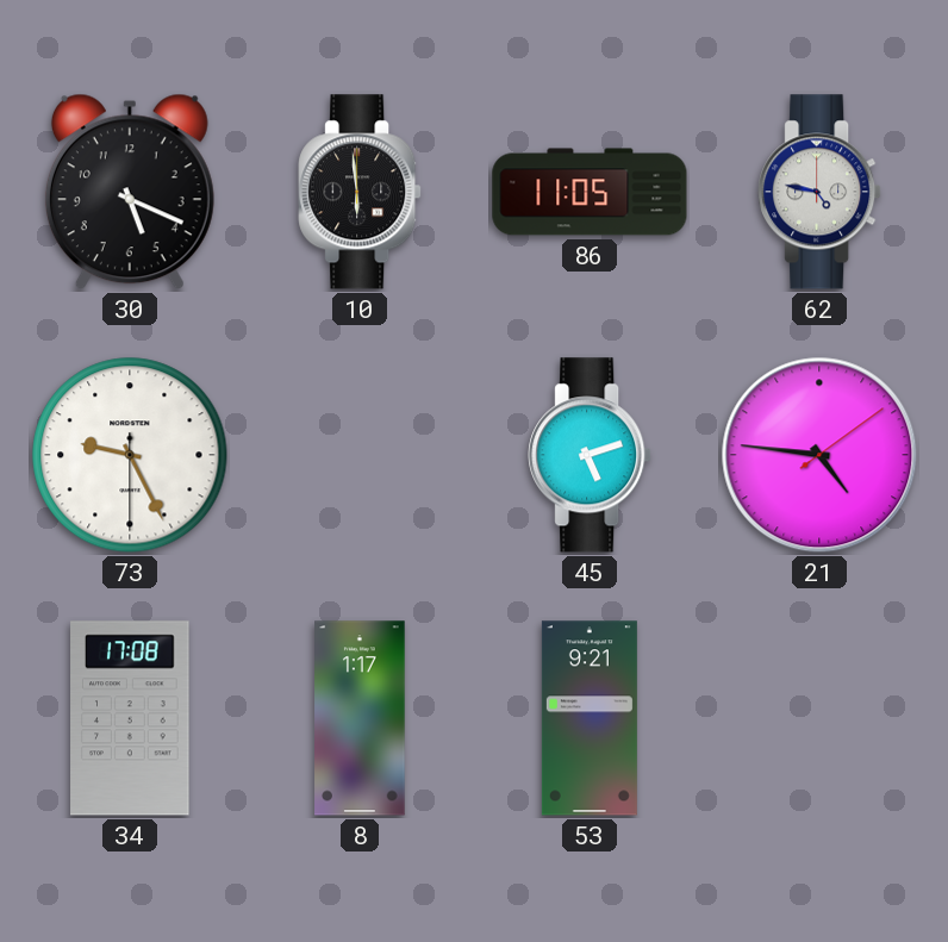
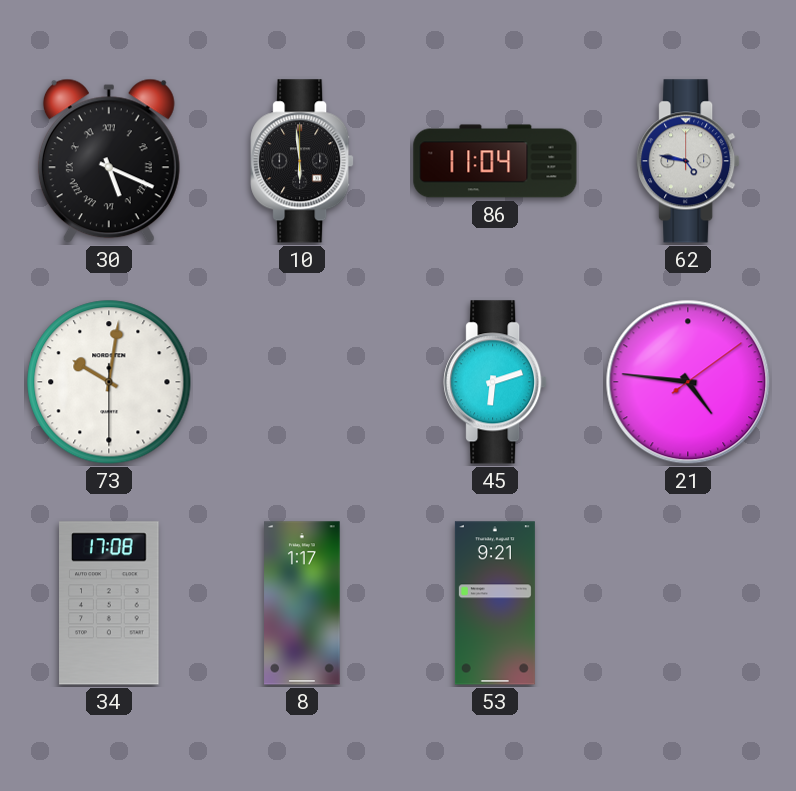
30 numerals: Arabic -> Roman
86: 11:05 -> 11:04
73: 9:25 -> 10:01
45: 5:12 -> 6:12
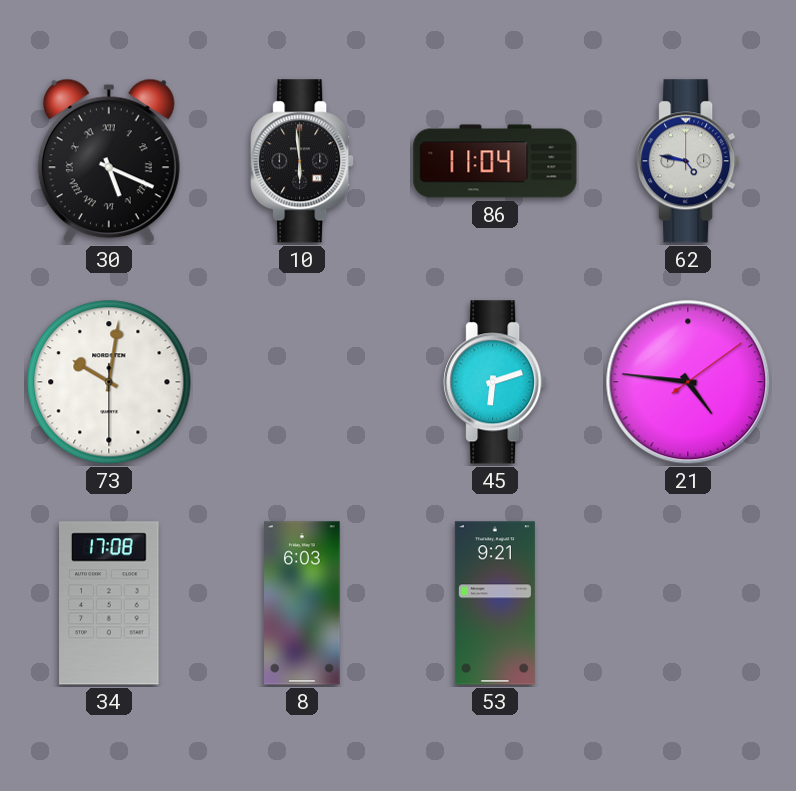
8: 1:17 -> 6:03
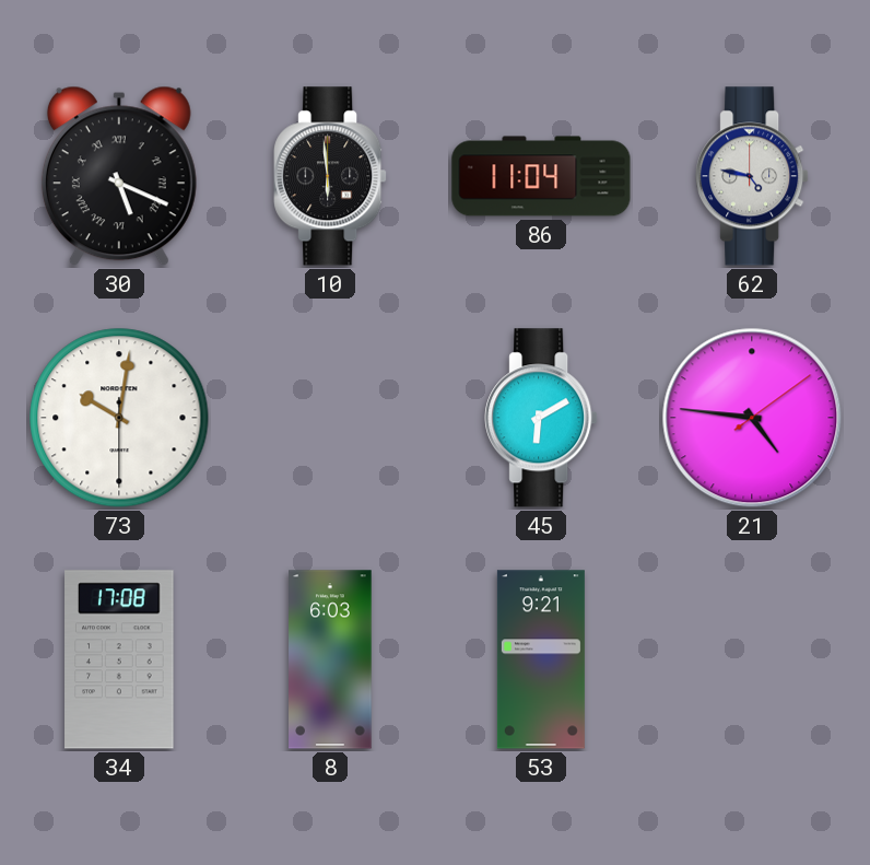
45: 6:12 -> 6:10
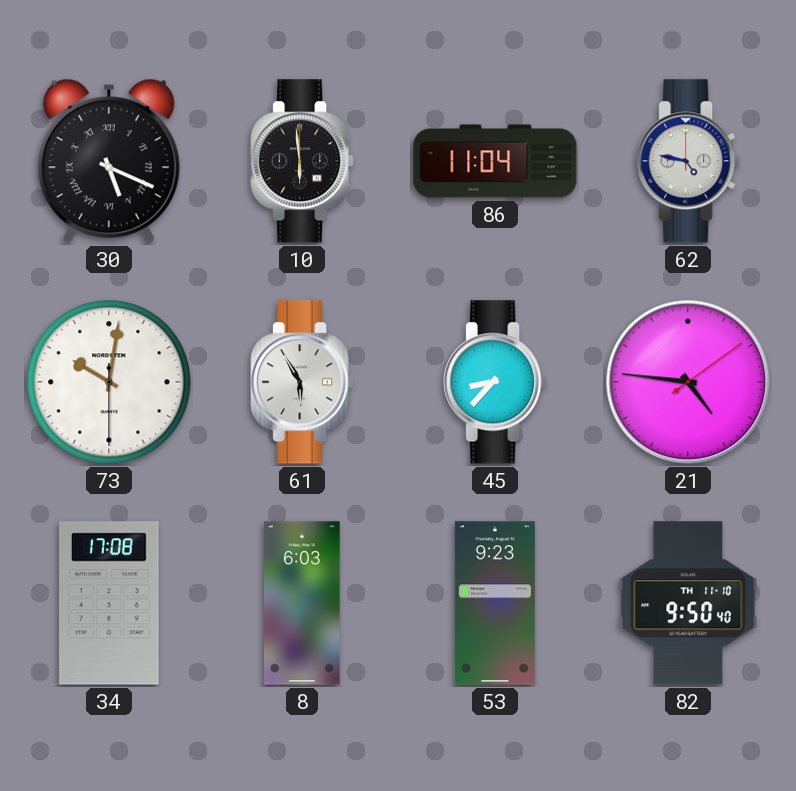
61: none -> 5:55
45: 6:10 -> 8:37
53: 9:21 -> 9:23
82: none -> 9:50
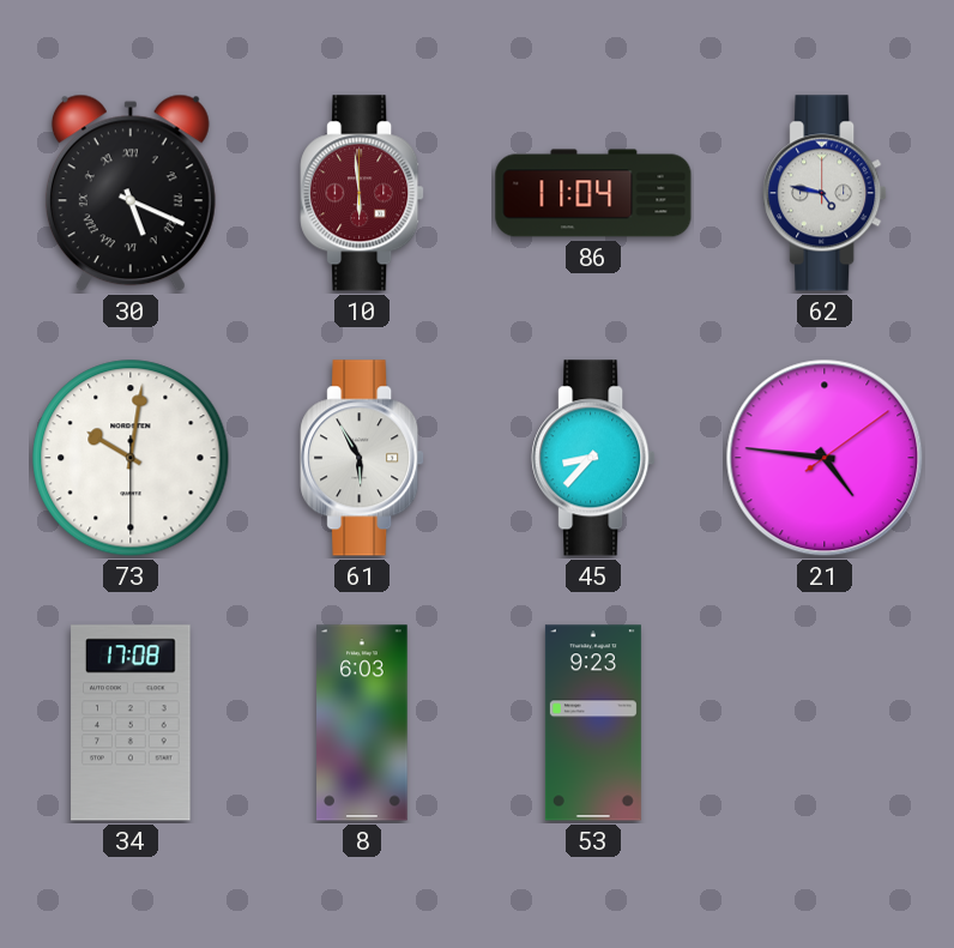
10 dial: black -> burgundy
82: 9:50 -> none
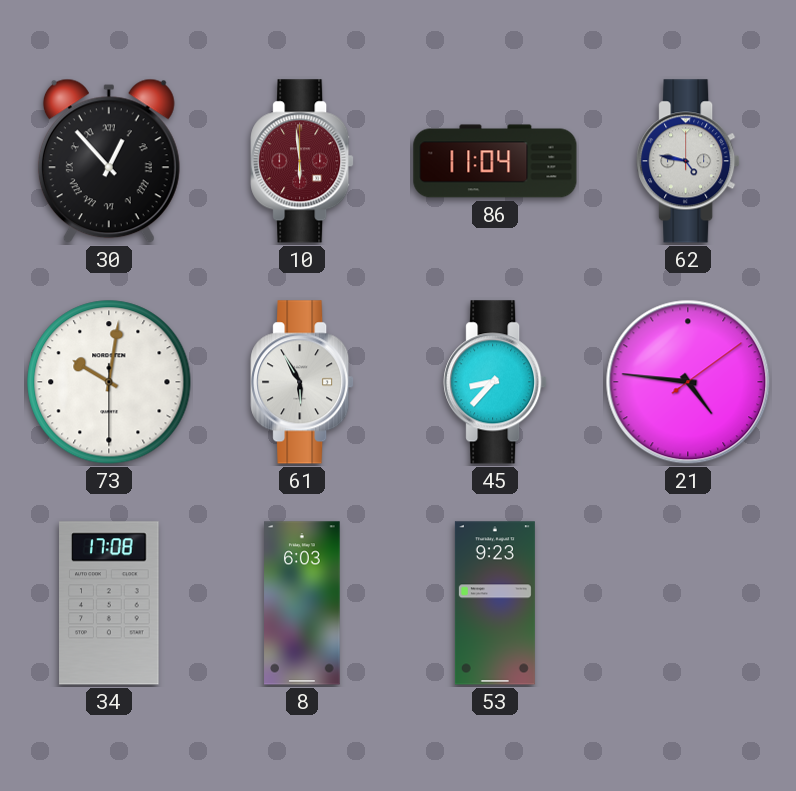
30: 5:19 -> 12:53
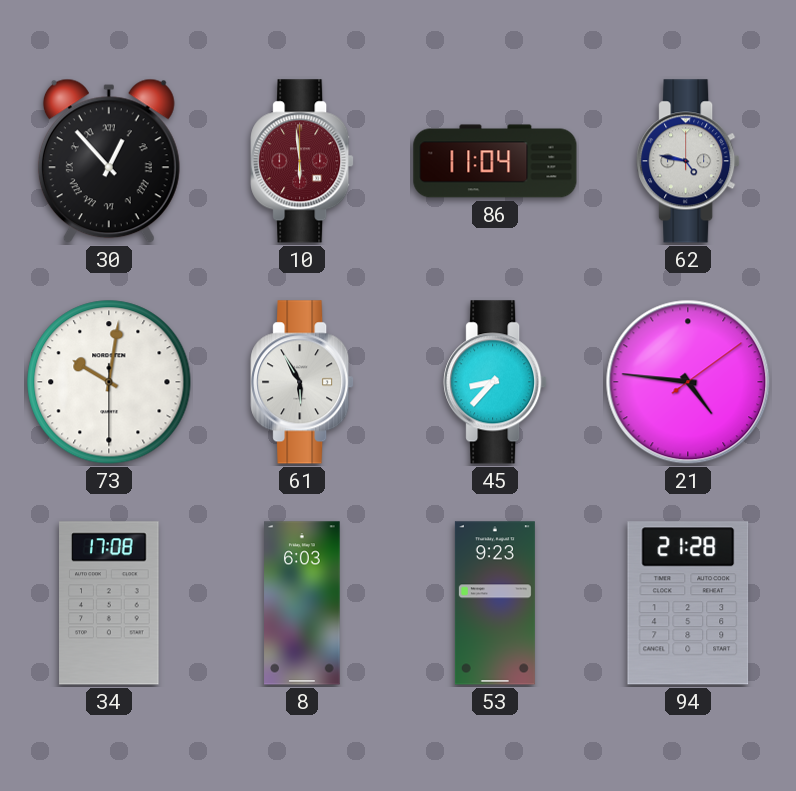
94: none -> 21:28
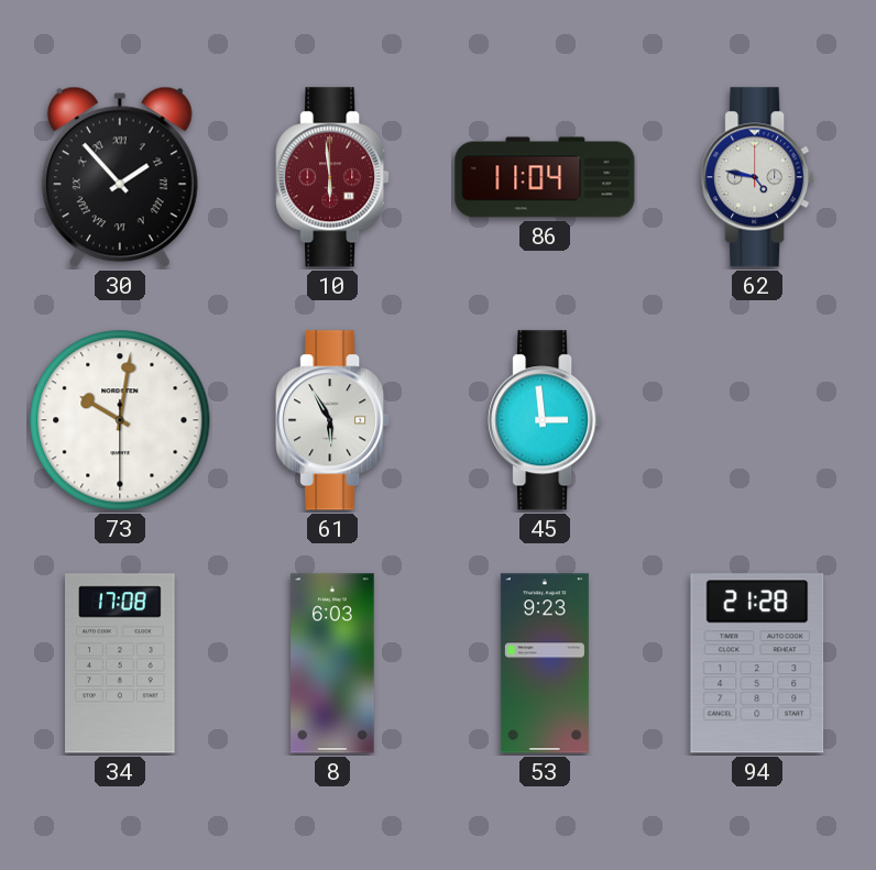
30: 12:53 -> 1:53
45: 8:37 -> 2:59
21: 4:46 -> none
